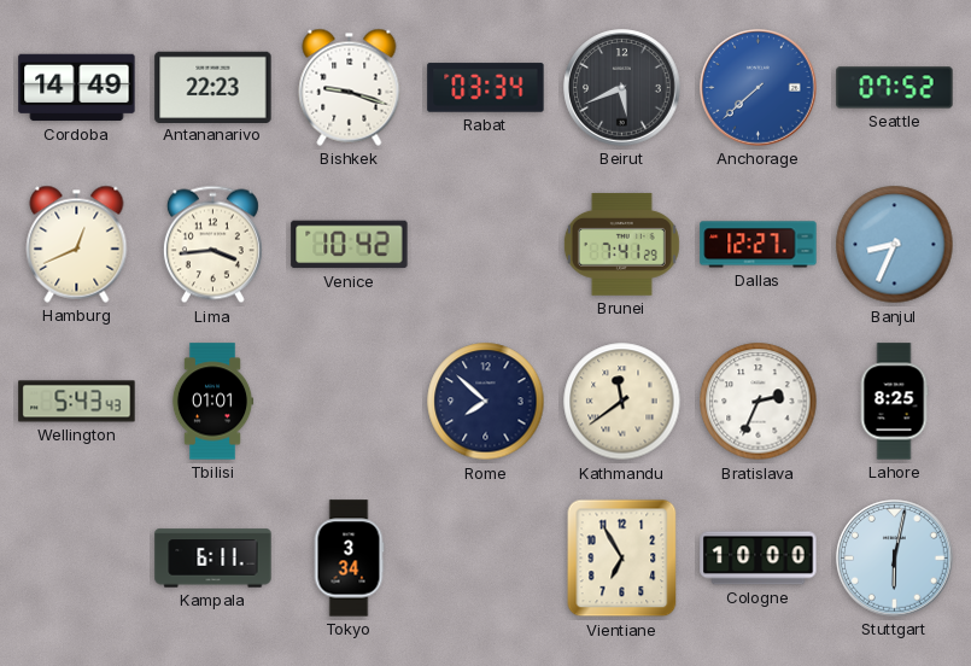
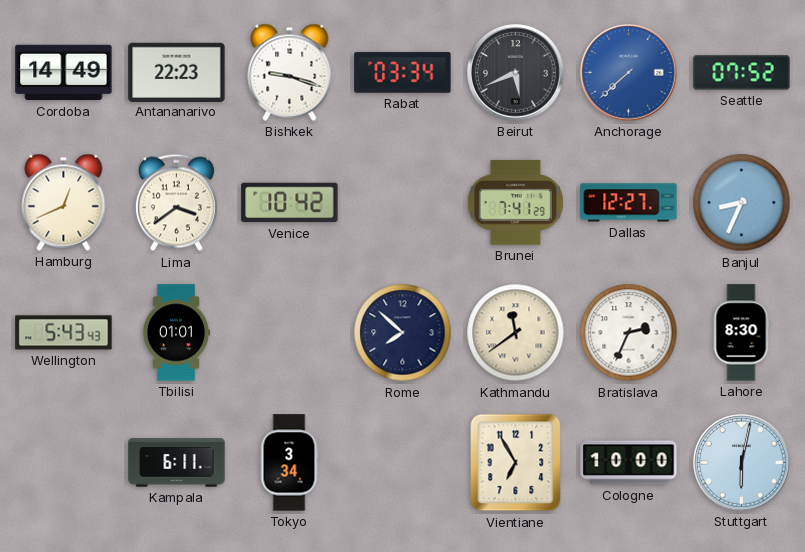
Lima: 3:44 -> 3:39
Lahore: 8:25 -> 8:30
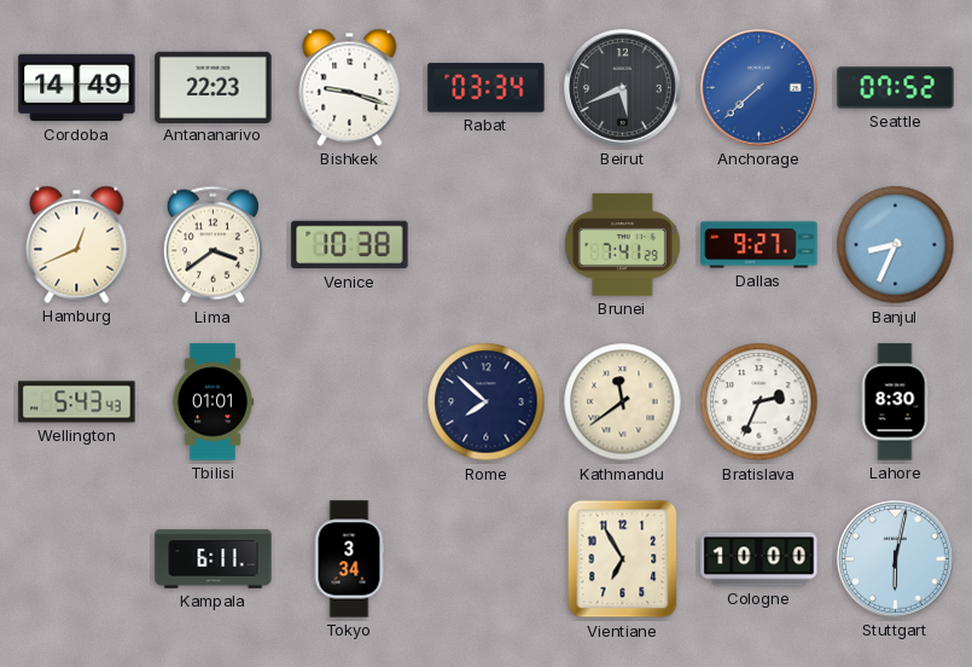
Venice: 10:42 -> 10:38
Dallas: 12:27 -> 9:27
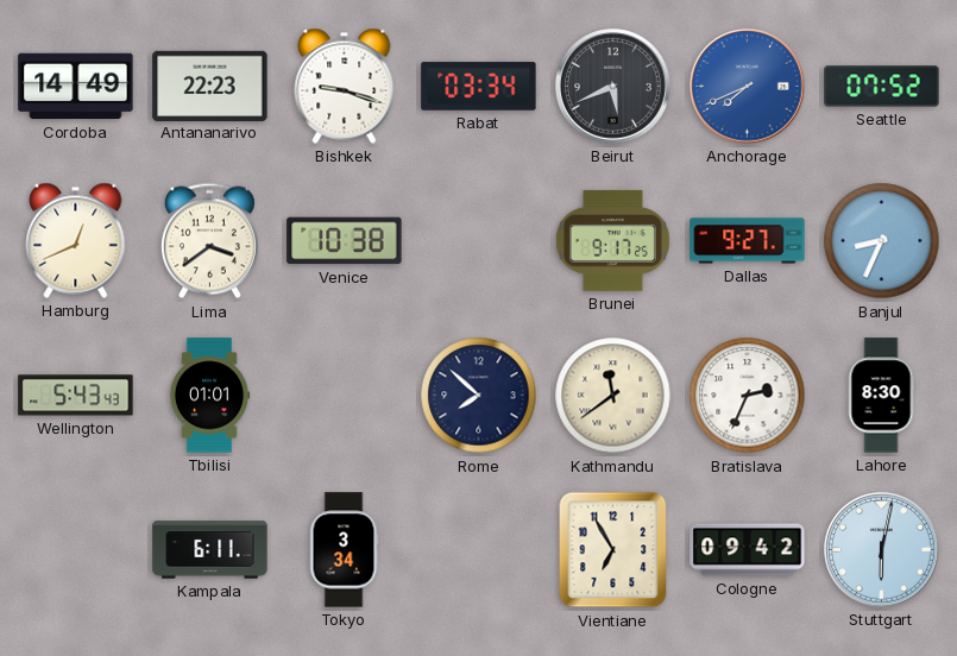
Anchorage: 7:38 -> 7:41
Brunei: 7:41 -> 9:17
Cologne: 10:00 -> 09:42
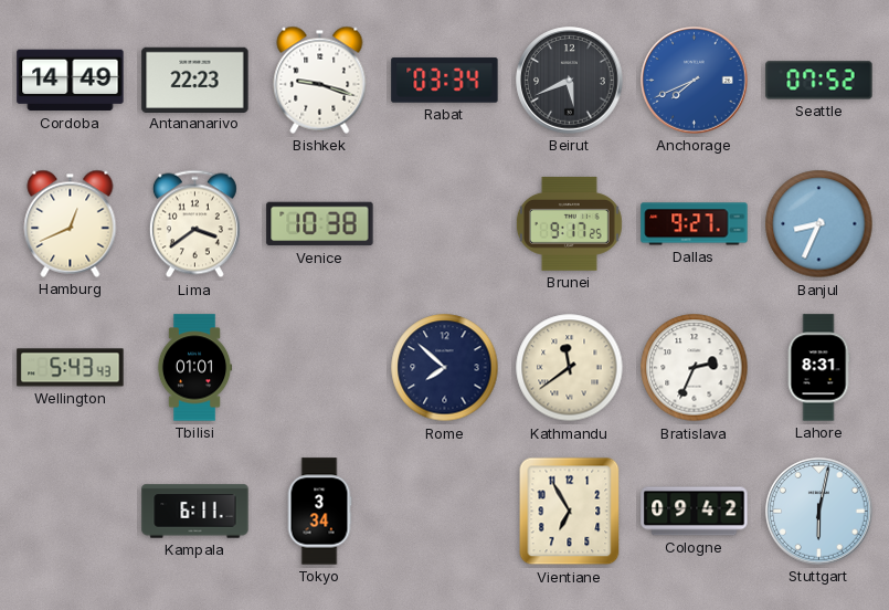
Lahore: 8:30 -> 8:31
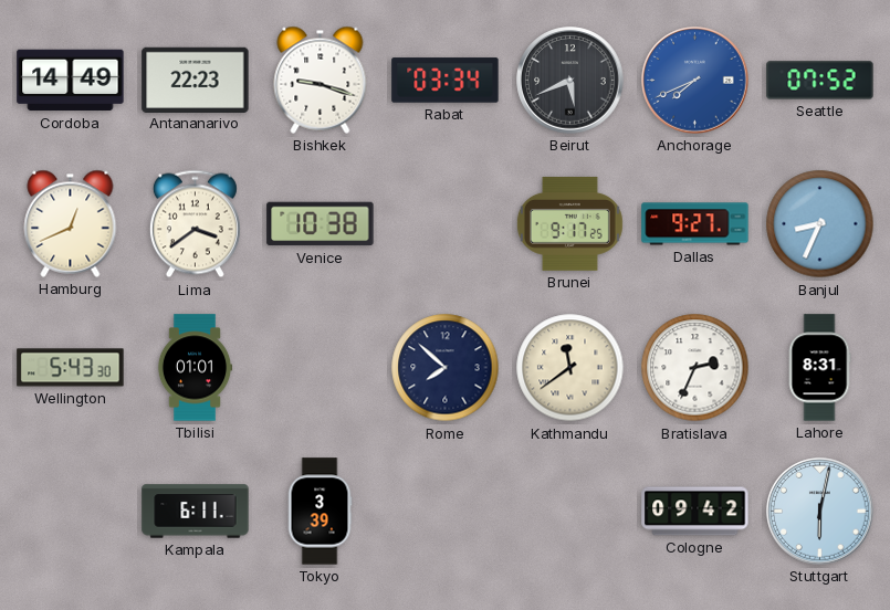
Wellington: 5:43:43 -> 5:43:30
Tokyo: 3:34 -> 3:39
Vientiane: 6:55 -> none
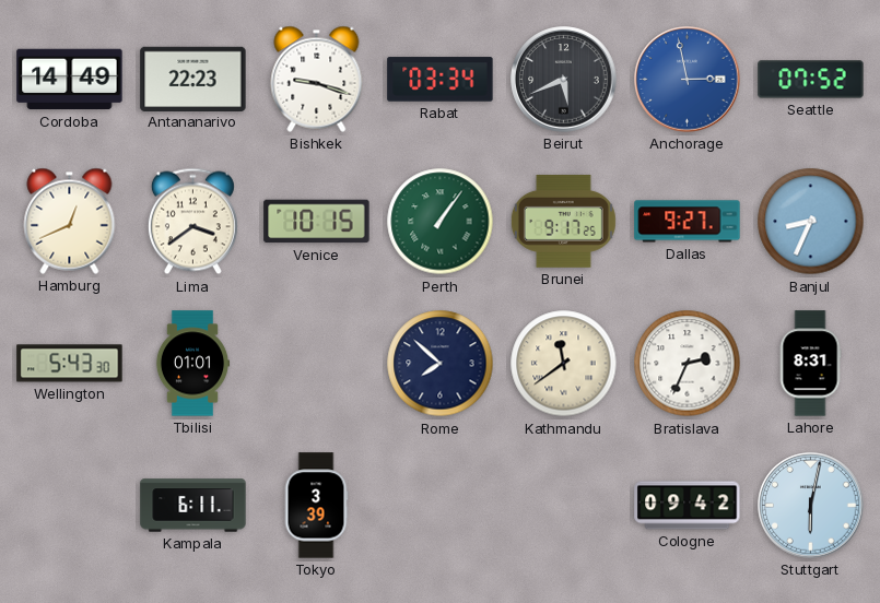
Anchorage: 7:41 -> 2:58
Venice: 10:38 -> 10:15
Perth: none -> 1:06
